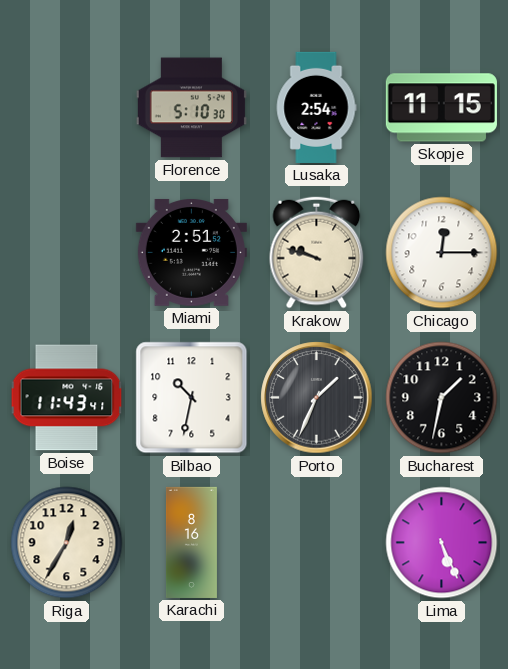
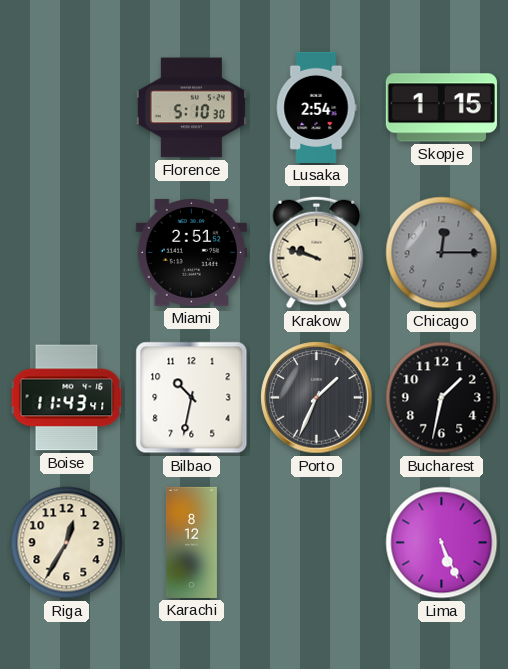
Skopje: 11:15 -> 1:15
Chicago dial: white -> grey
Karachi: 8:16 -> 8:12
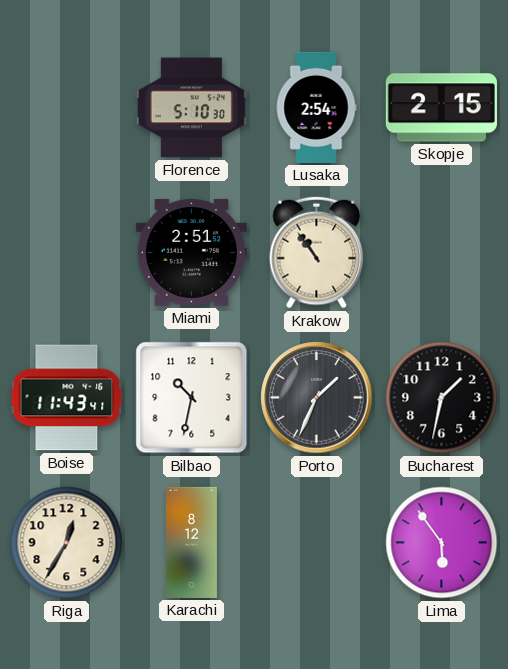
Skopje: 1:15 -> 2:15
Krakow: 9:48 -> 10:54
Chicago: 12:15 -> none
Lima: 5:26 -> 5:54
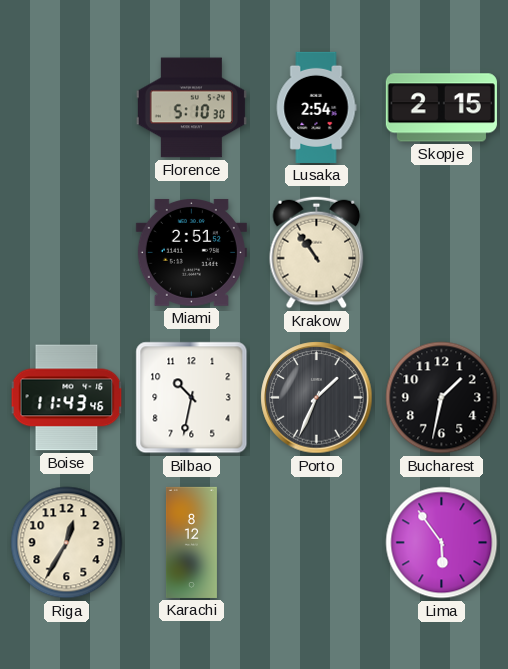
Boise: 11:43:41 -> 11:43:46
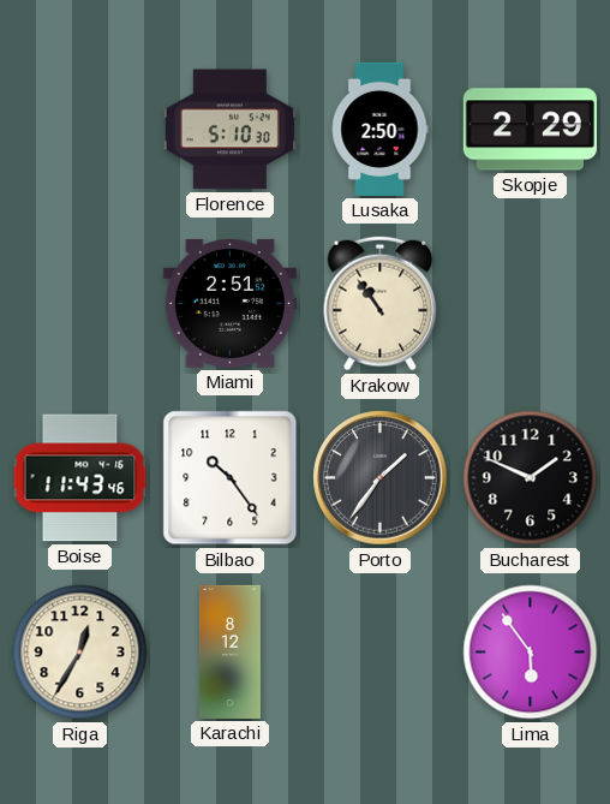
Lusaka: 2:54 -> 2:50
Skopje: 2:15 -> 2:29
Bilbao: 10:32 -> 10:24
Porto: 1:34 -> 1:36
Bucharest: 1:32 -> 1:49
